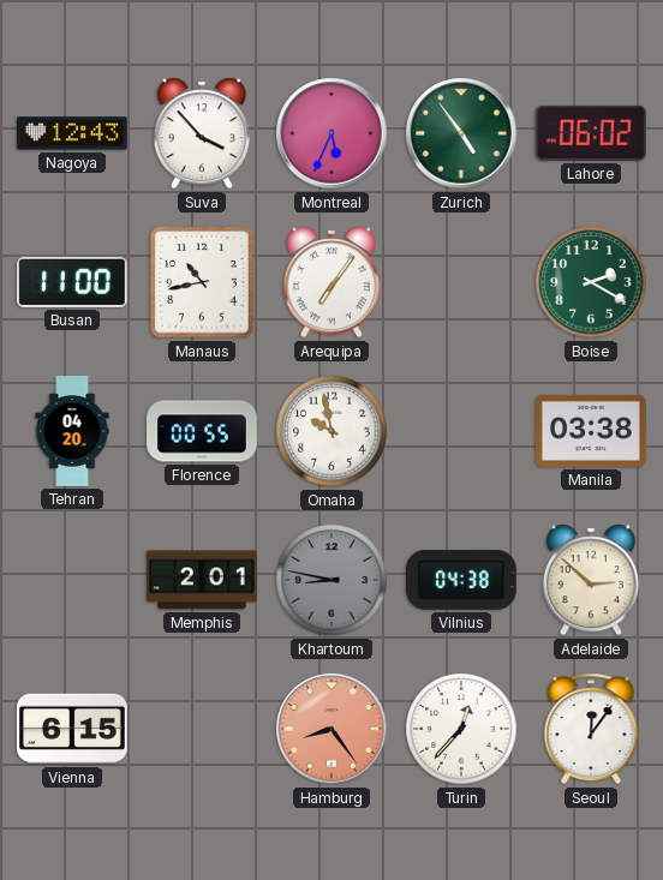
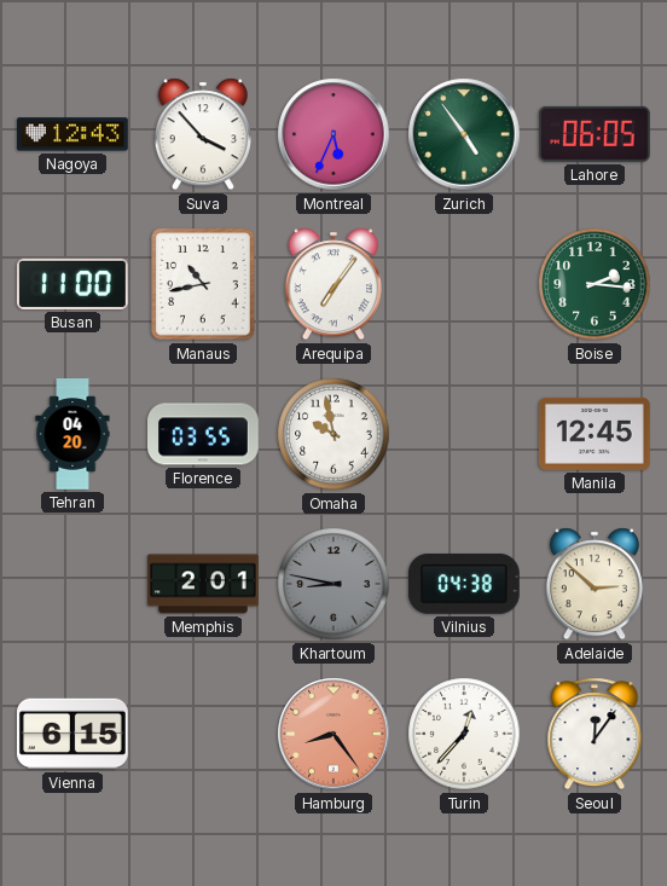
Lahore: 06:02 -> 06:05
Boise: 2:20 -> 2:16
Florence: 00:55 -> 03:55
Manila: 03:38 -> 12:45
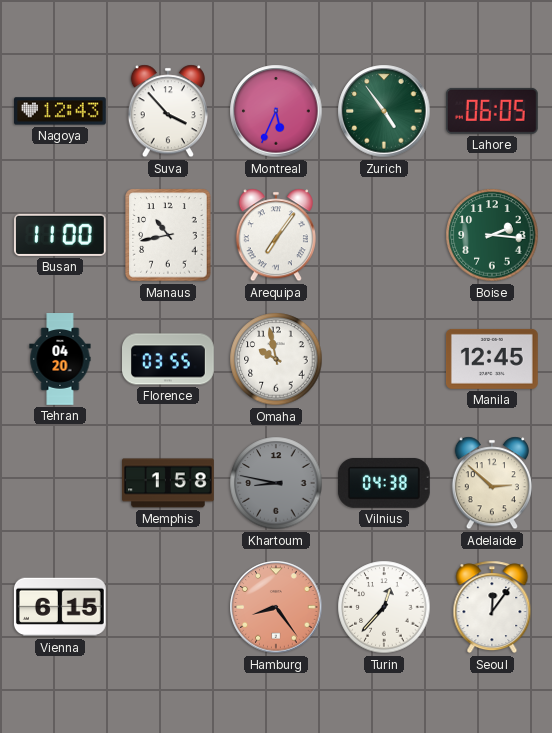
Memphis: 2:01 -> 1:58
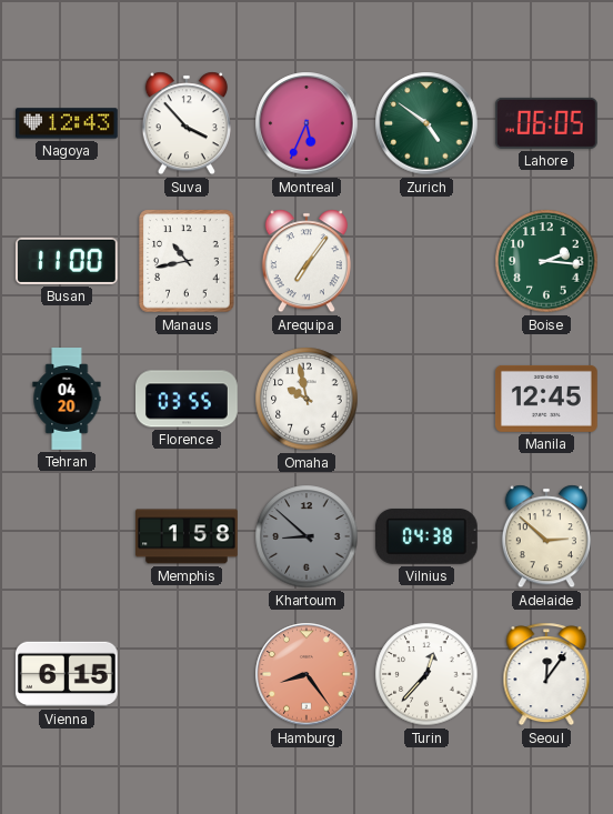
Zurich: 4:54 -> 4:51
Khartoum: 8:47 -> 8:52
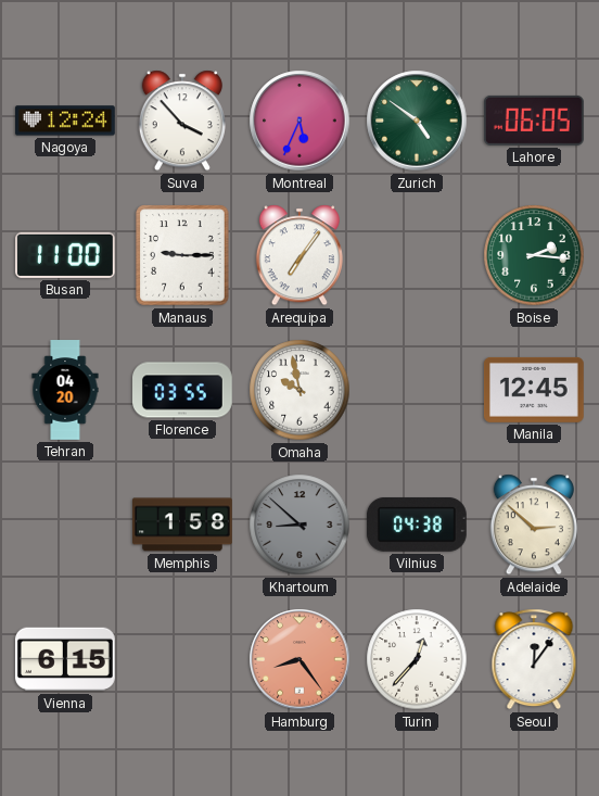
Nagoya: 12:43 -> 12:24
Manaus: 10:43 -> 9:15
